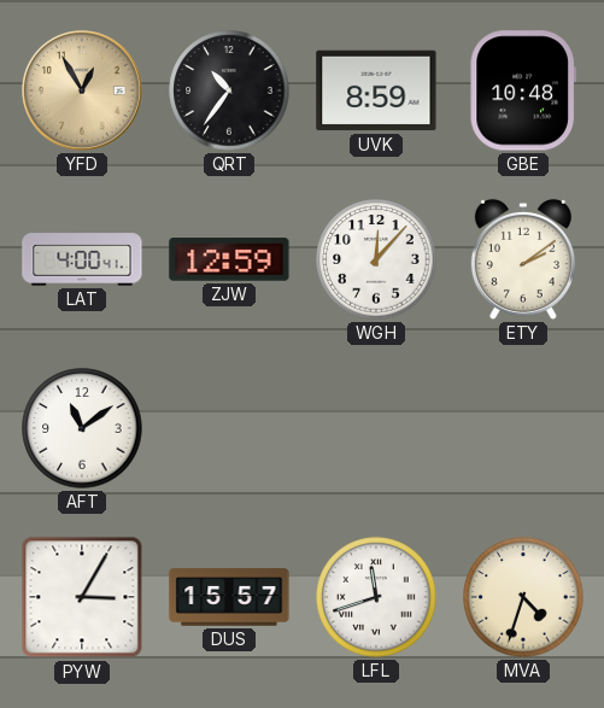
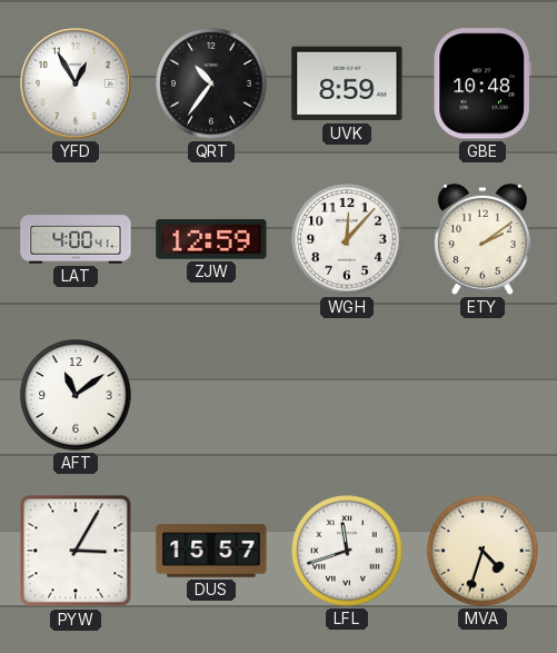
YFD dial: champagne -> white
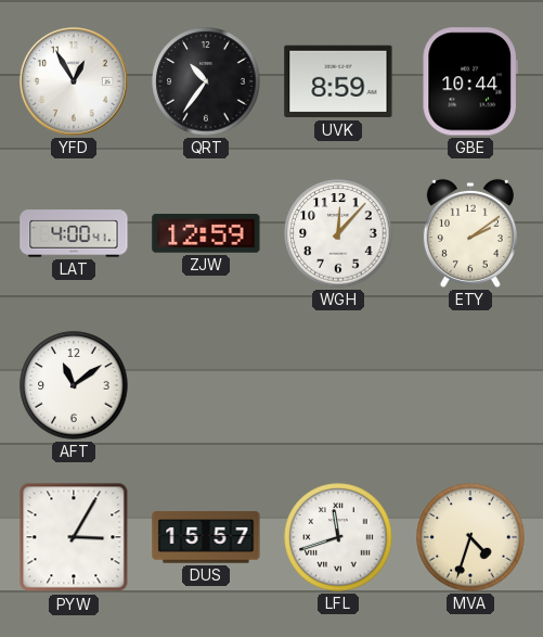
GBE: 10:48 -> 10:44
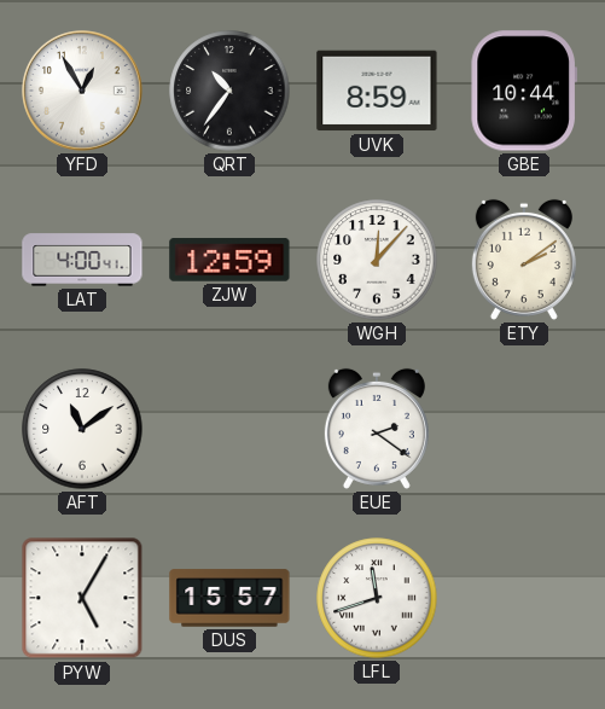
EUE: none -> 2:21
PYW: 3:05 -> 5:05
MVA: 4:33 -> none
